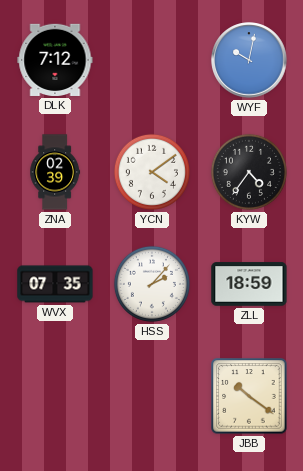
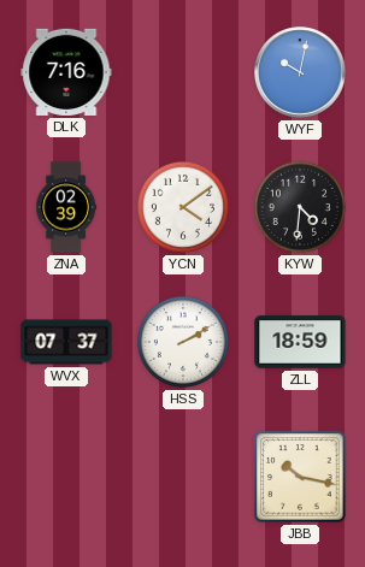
DLK: 7:12 -> 7:16
KYW: 4:36 -> 4:31
WVX: 07:35 -> 07:37
HSS: 2:07 -> 2:10
JBB: 10:21 -> 10:17
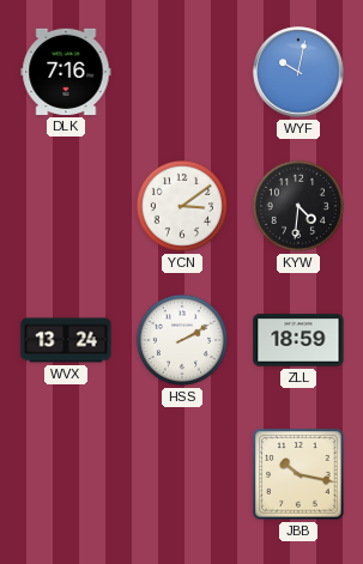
ZNA: 02:39 -> none
YCN: 4:09 -> 3:09
WVX: 07:37 -> 13:24
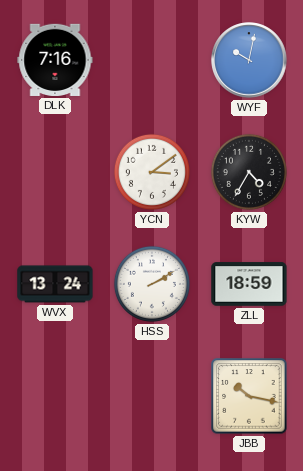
KYW: 4:31 -> 4:35
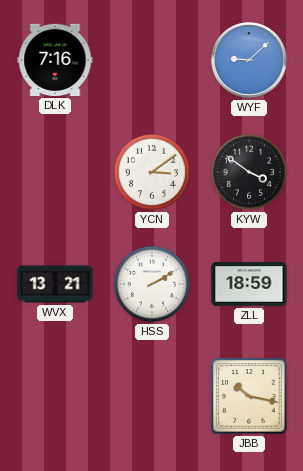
WYF: 10:02 -> 9:08
KYW: 4:35 -> 3:51
WVX: 13:24 -> 13:21
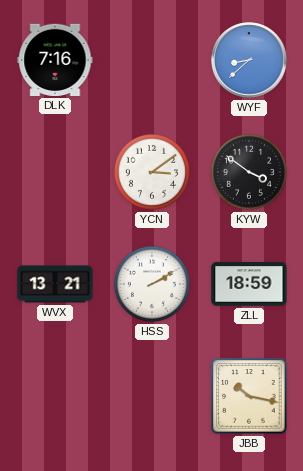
WYF: 9:08 -> 8:38
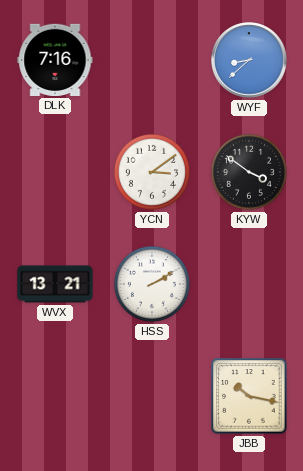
ZLL: 18:59 -> none
